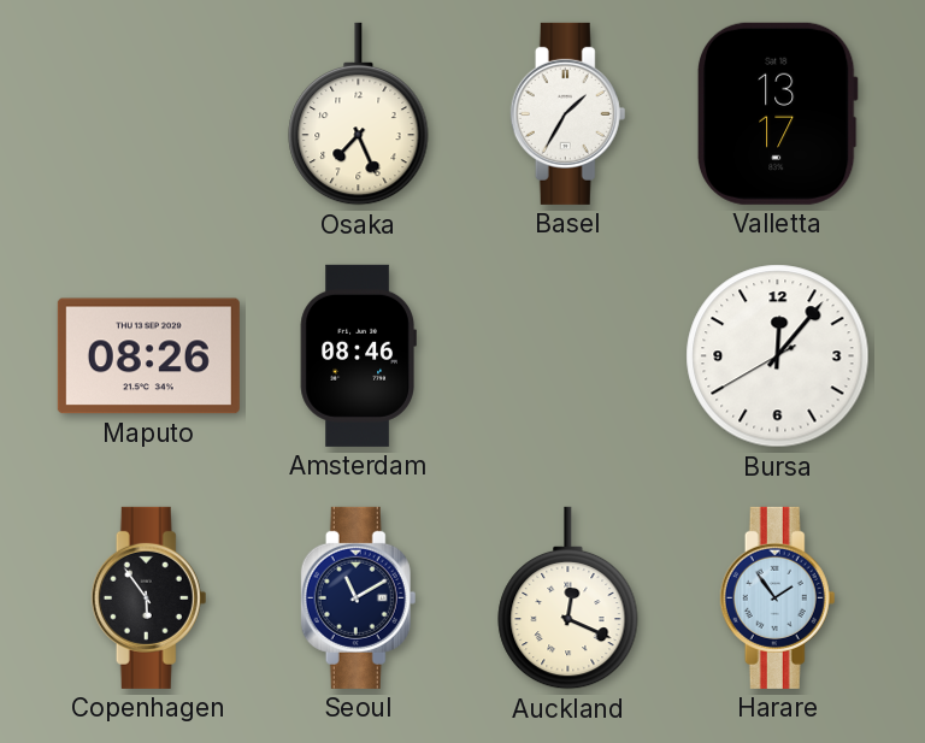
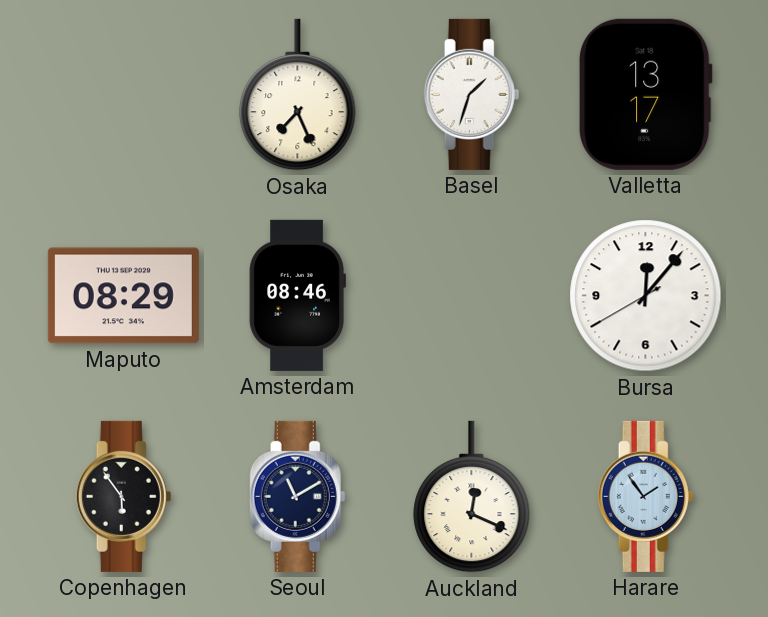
Basel: 1:35 -> 1:33
Maputo: 08:26 -> 08:29
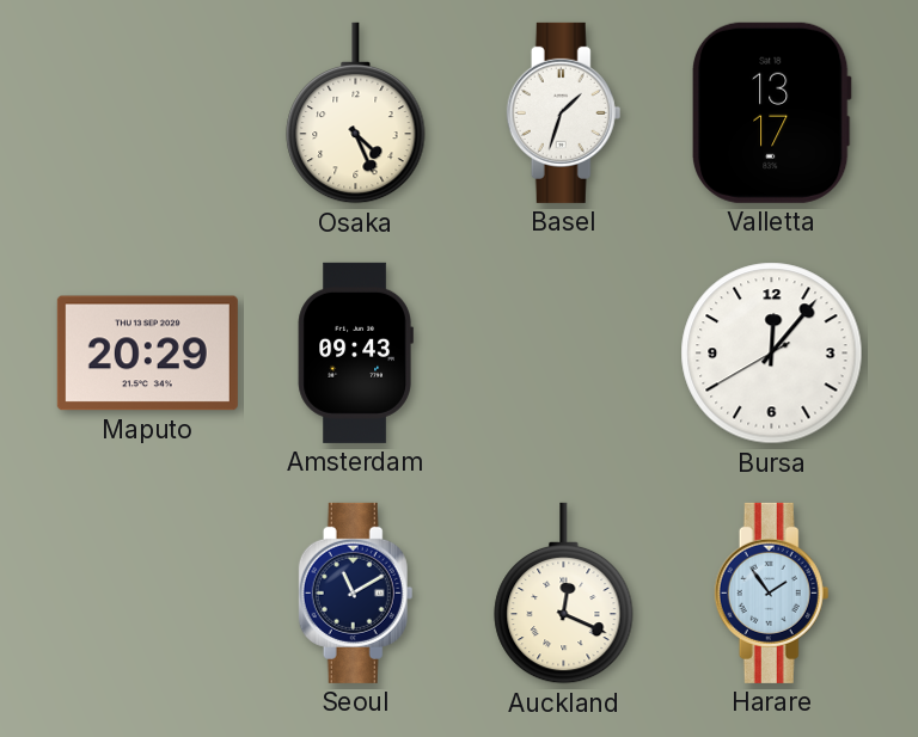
Osaka: 7:26 -> 4:26
Maputo: 08:29 -> 20:29
Amsterdam: 08:46 -> 09:43
Copenhagen: 5:54 -> none
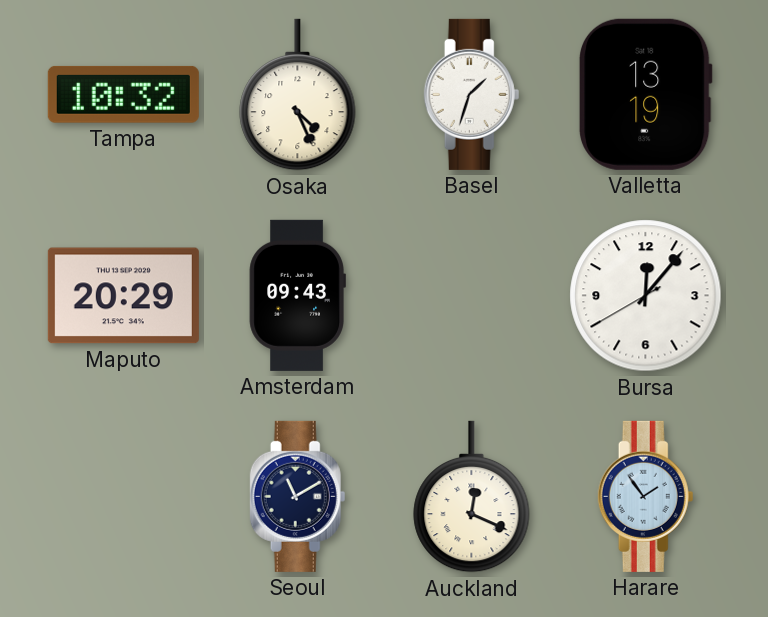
Tampa: none -> 10:32
Valletta: 13:17 -> 13:19
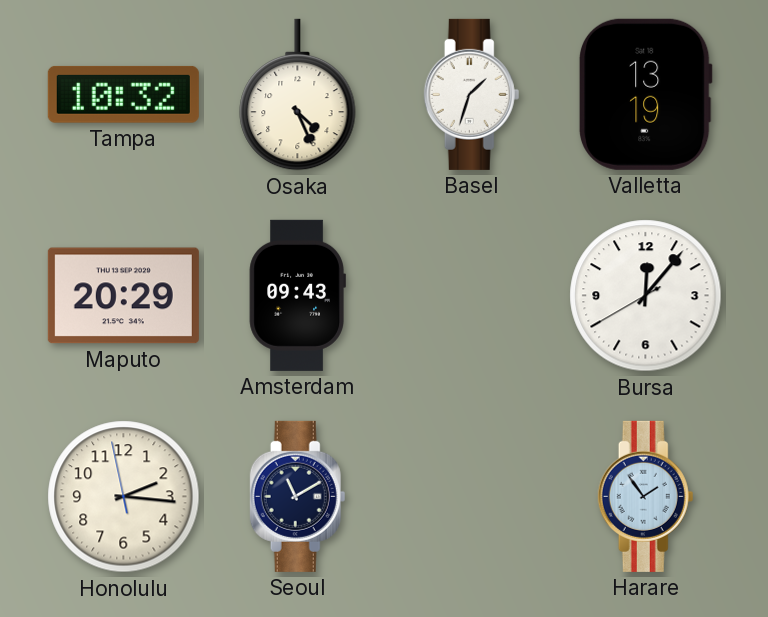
Honolulu: none -> 2:15
Auckland: 12:19 -> none
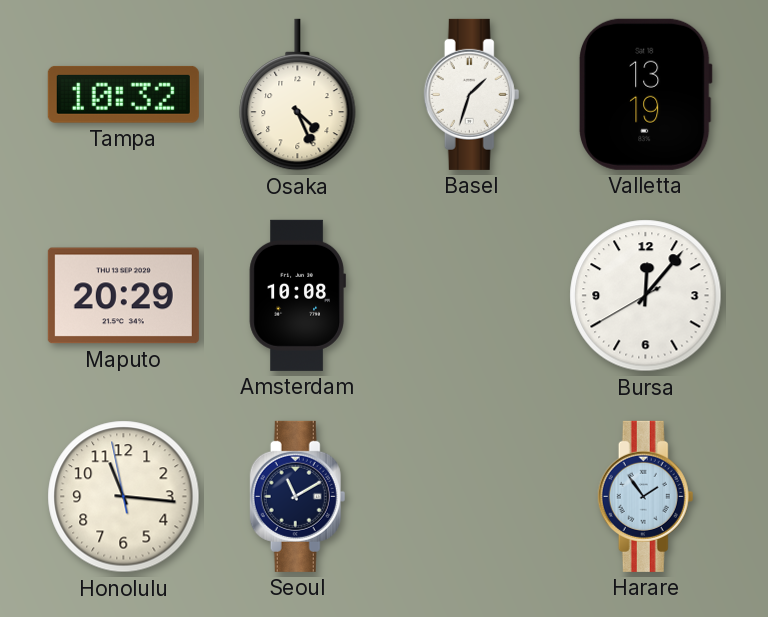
Amsterdam: 09:43 -> 10:08
Honolulu: 2:15 -> 11:15
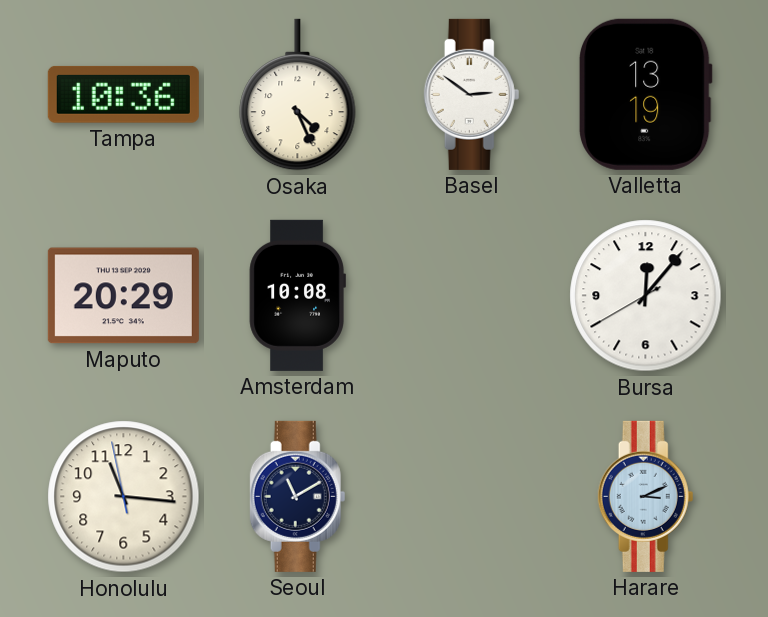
Tampa: 10:32 -> 10:36
Basel: 1:33 -> 2:51
Harare: 1:54 -> 3:11
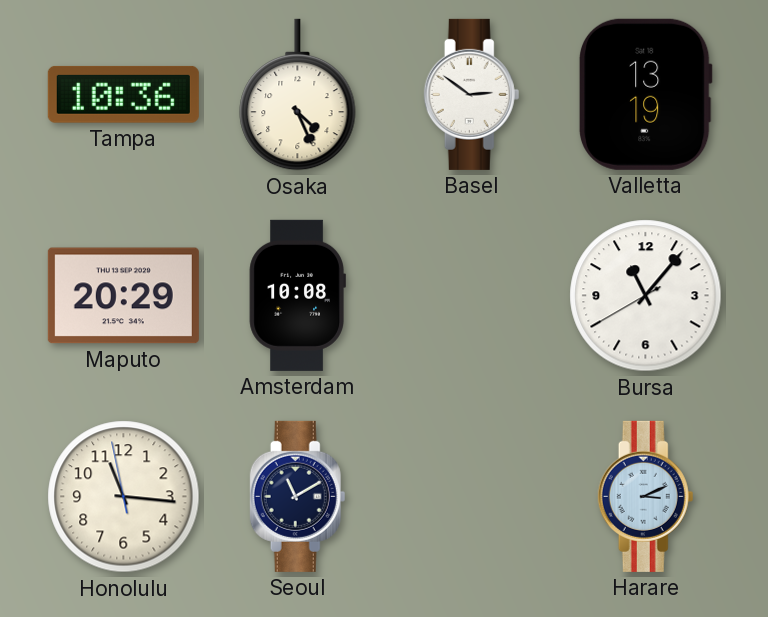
Bursa: 12:06 -> 11:06
